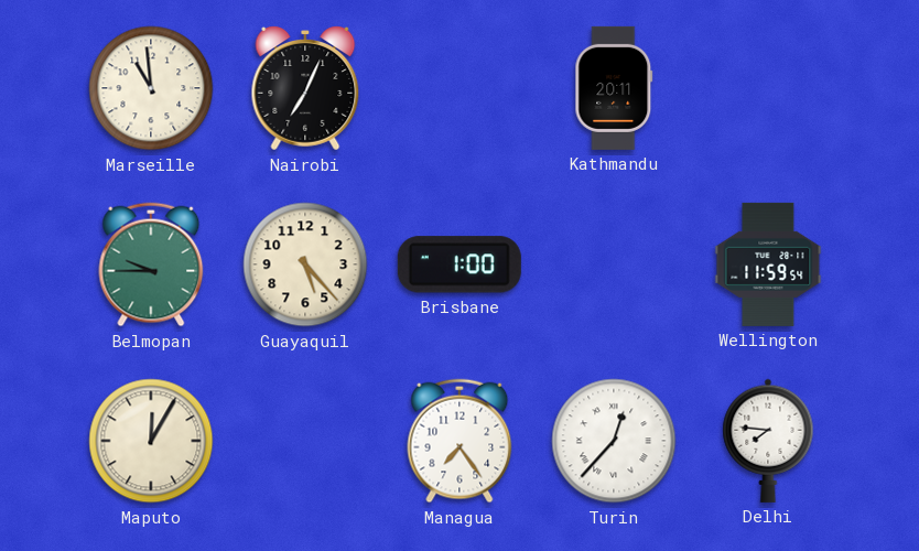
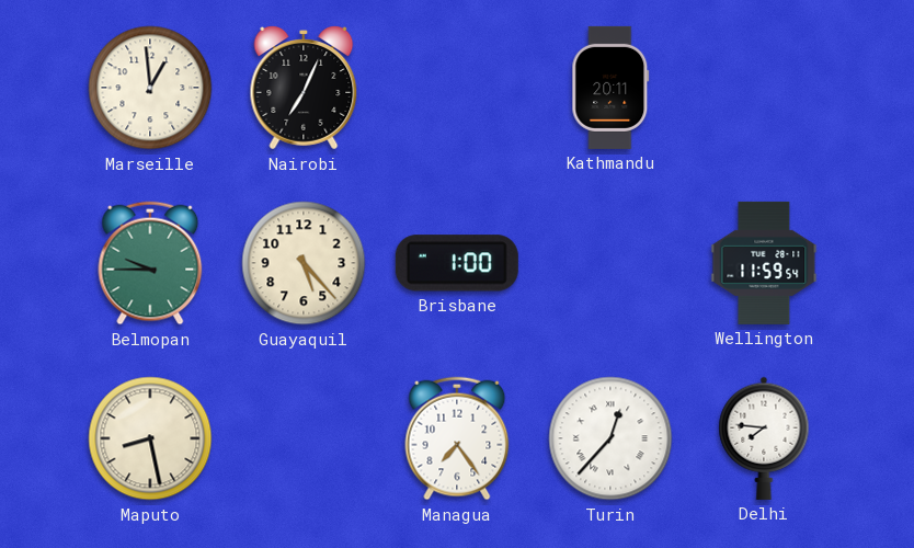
Marseille: 10:59 -> 12:59
Maputo: 12:05 -> 8:28
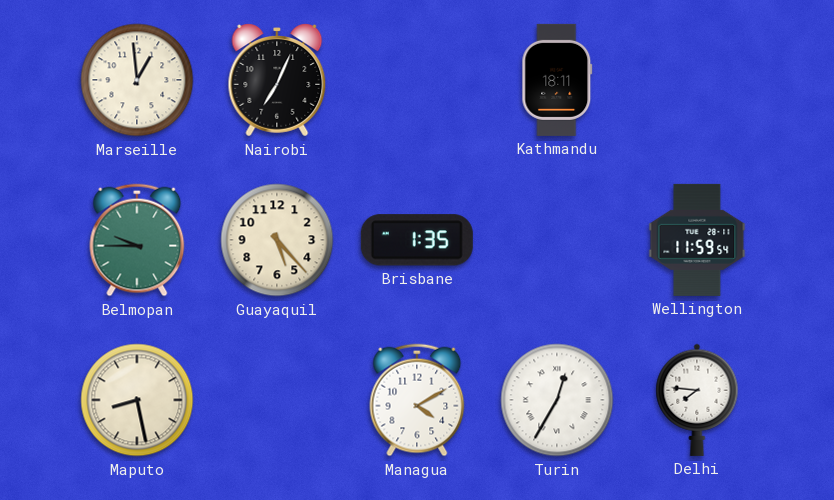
Kathmandu: 20:11 -> 18:11
Brisbane: 1:00 -> 1:35
Managua: 7:24 -> 4:10
Turin: 12:37 -> 12:35
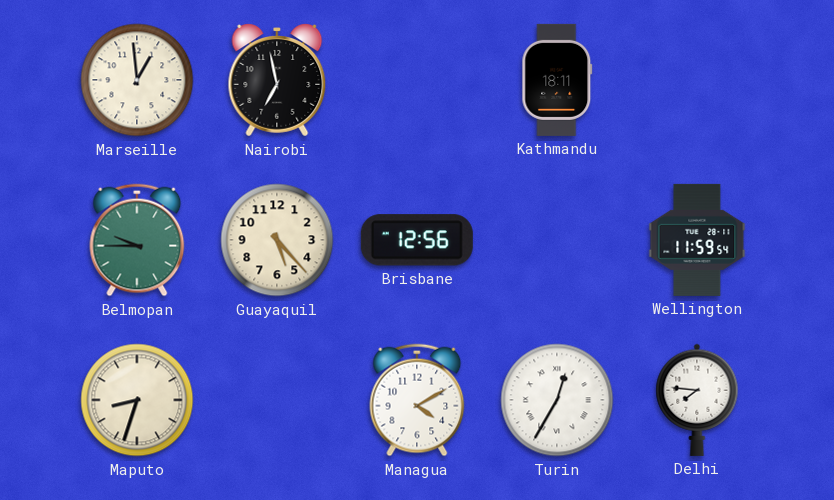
Nairobi: 7:04 -> 6:58
Brisbane: 1:35 -> 12:56
Maputo: 8:28 -> 8:33
